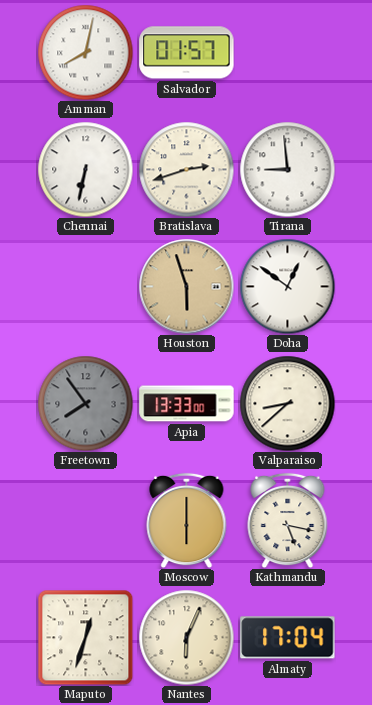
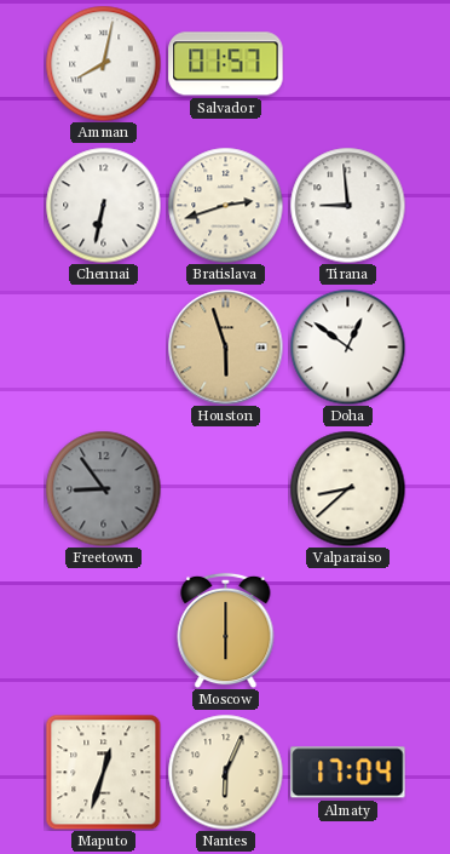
Freetown: 7:54 -> 8:54
Apia: 13:33 -> none
Kathmandu: 5:17 -> none
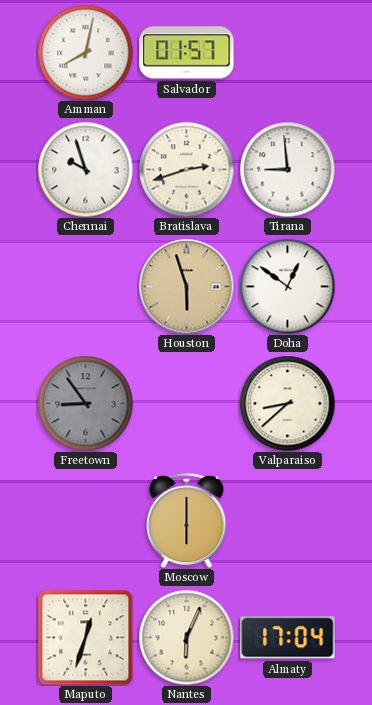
Chennai: 6:32 -> 9:57
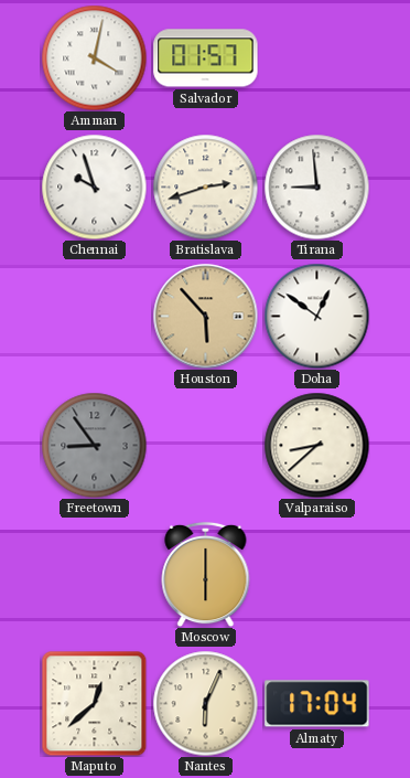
Amman: 8:02 -> 4:02
Houston: 5:57 -> 5:53
Maputo: 12:33 -> 12:38
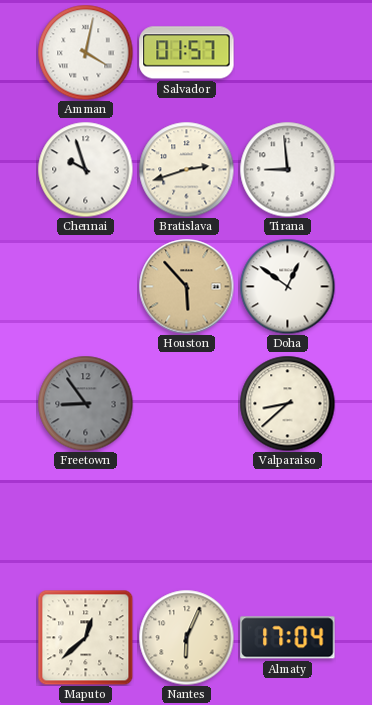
Moscow: 6:00 -> none
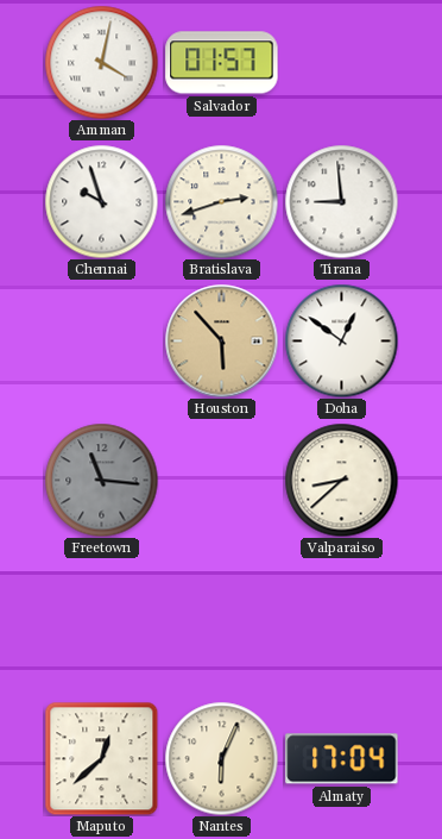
Freetown: 8:54 -> 11:16
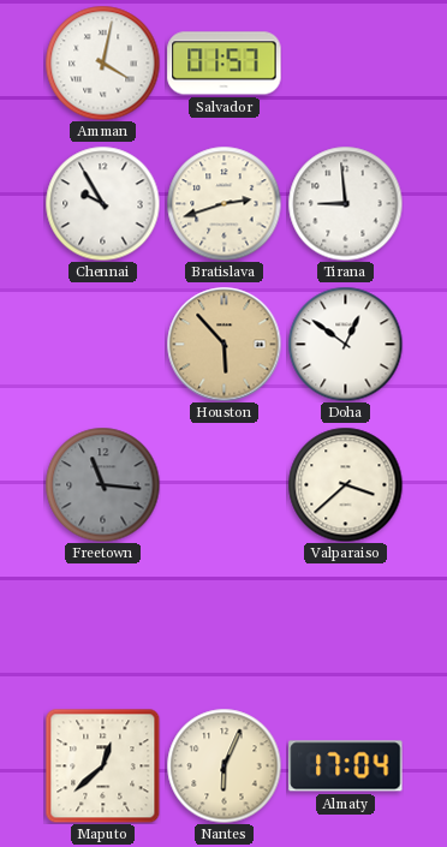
Chennai: 9:57 -> 9:55
Valparaiso: 8:38 -> 3:38
